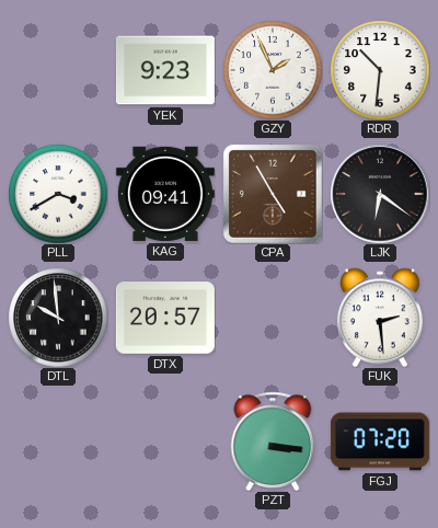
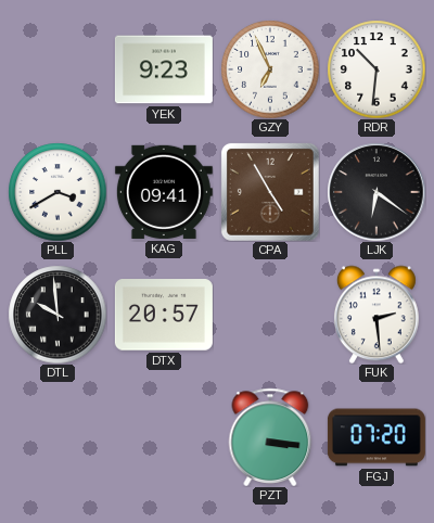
GZY: 1:56 -> 6:56
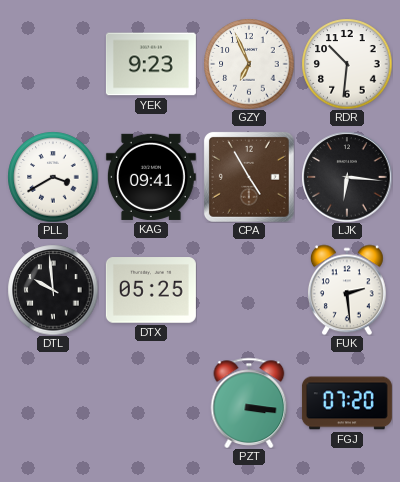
LJK: 6:21 -> 6:16
DTX: 20:57 -> 05:25
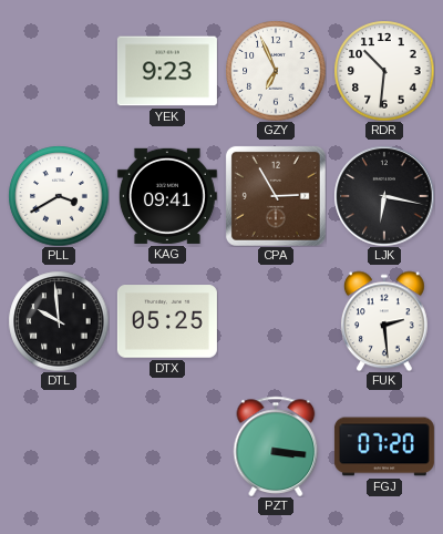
CPA: 4:55 -> 2:55
LJK: 6:16 -> 6:17
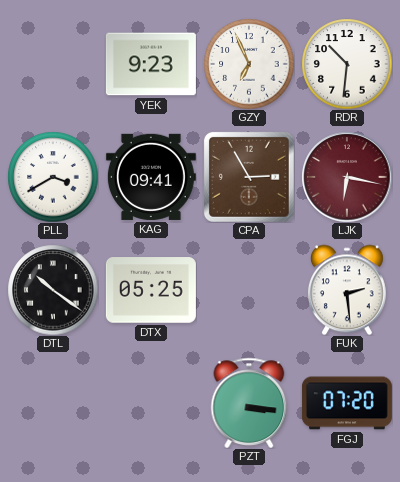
LJK dial: black -> burgundy
DTL: 9:59 -> 10:21
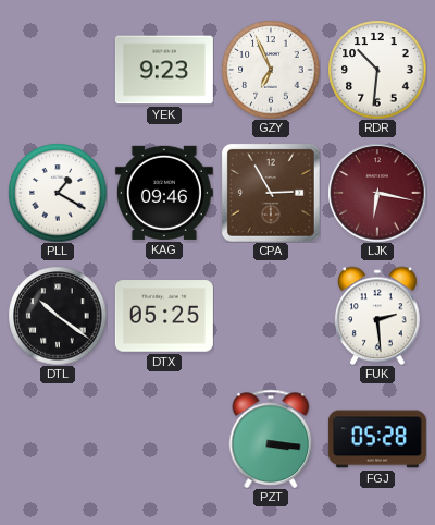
PLL: 3:40 -> 1:20
KAG: 09:41 -> 09:46
FGJ: 07:20 -> 05:28
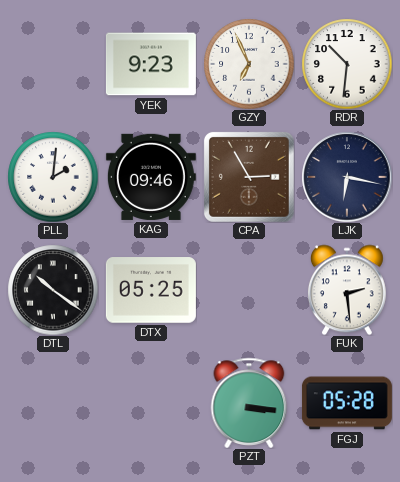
PLL: 1:20 -> 2:01
LJK dial: burgundy -> navy
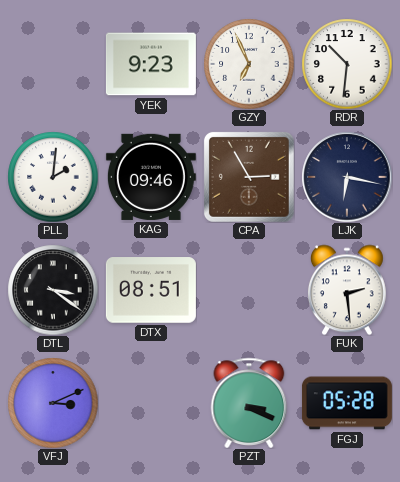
DTL: 10:21 -> 3:21
DTX: 05:25 -> 08:51
VFJ: none -> 3:11
PZT: 3:16 -> 3:19
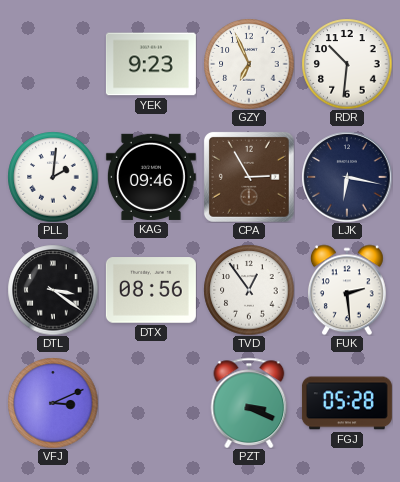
DTX: 08:51 -> 08:56
TVD: none -> 12:54
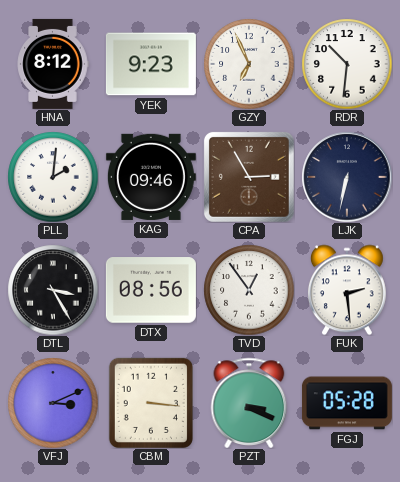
HNA: none -> 8:12
LJK: 6:17 -> 6:32
DTL: 3:21 -> 3:25
CBM: none -> 3:16
